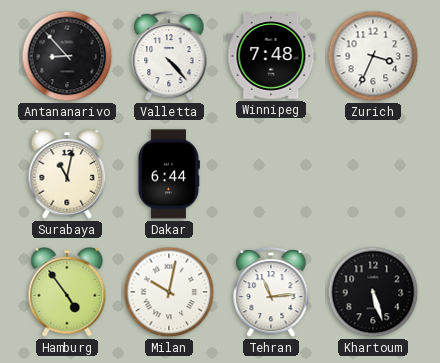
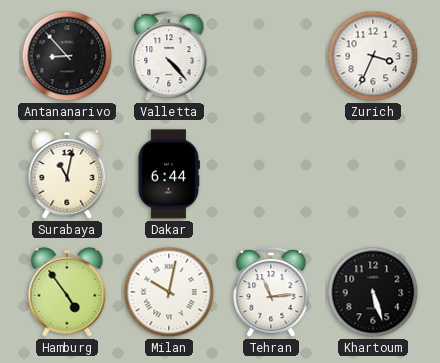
Winnipeg: 7:48 -> none
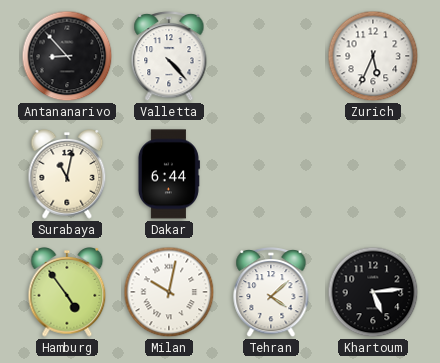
Zurich: 3:34 -> 5:34
Tehran: 11:14 -> 4:08
Khartoum: 5:27 -> 5:14
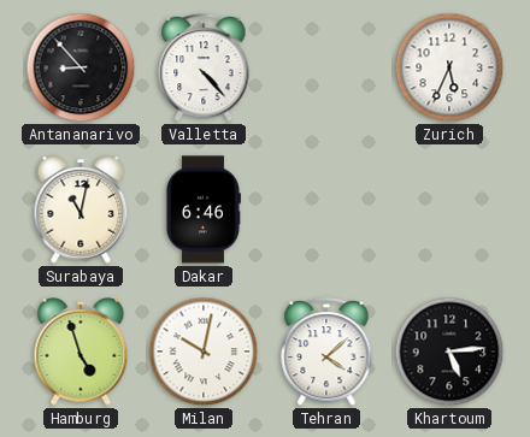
Dakar: 6:44 -> 6:46
Hamburg: 4:54 -> 4:57
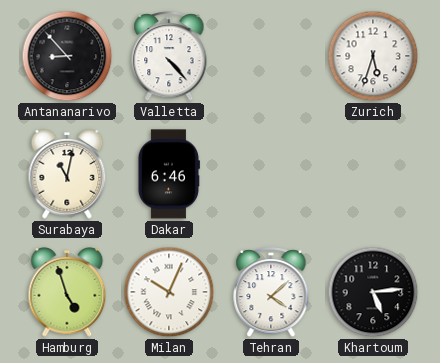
Zurich: 5:34 -> 5:33
Milan: 10:02 -> 10:04
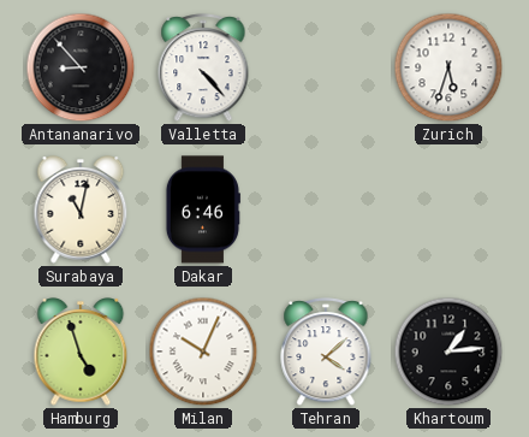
Khartoum: 5:14 -> 1:14
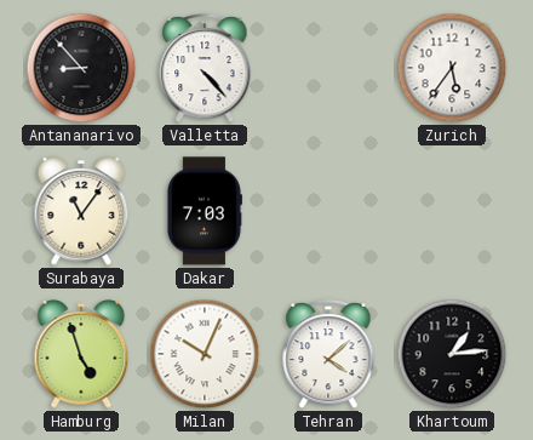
Zurich: 5:33 -> 5:36
Surabaya: 11:02 -> 11:06
Dakar: 6:46 -> 7:03
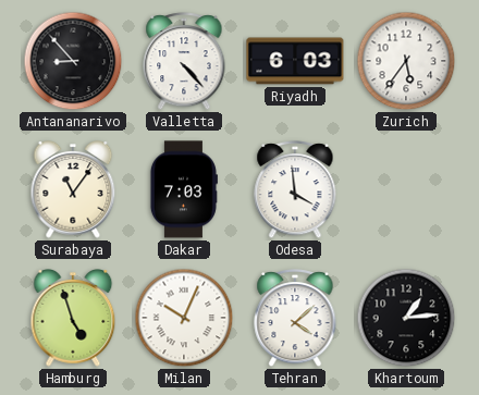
Riyadh: none -> 6:03
Odesa: none -> 3:59
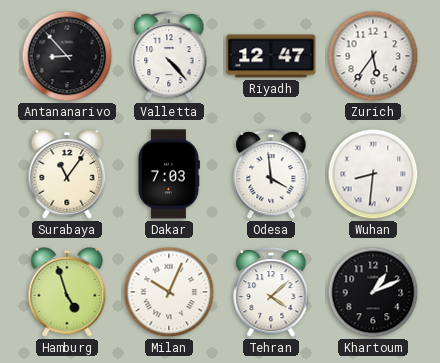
Riyadh: 6:03 -> 12:47
Wuhan: none -> 8:31
Khartoum: 1:14 -> 1:11
